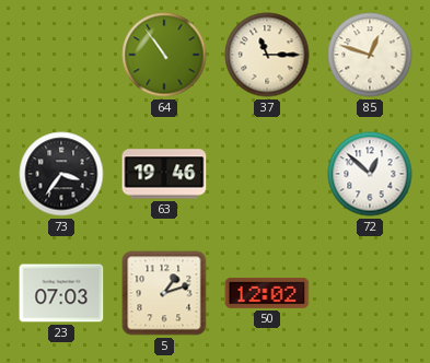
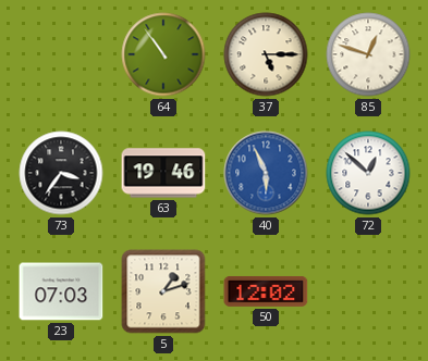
37: 11:15 -> 5:15
40: none -> 5:56
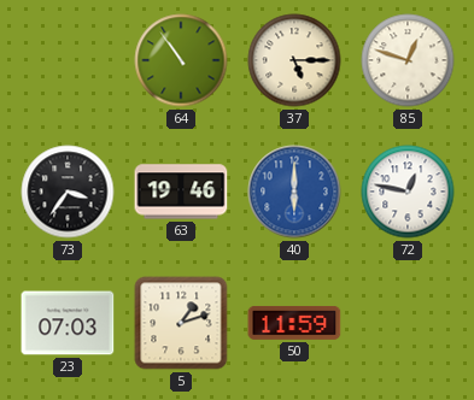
40: 5:56 -> 6:00
72: 12:52 -> 12:47
50: 12:02 -> 11:59
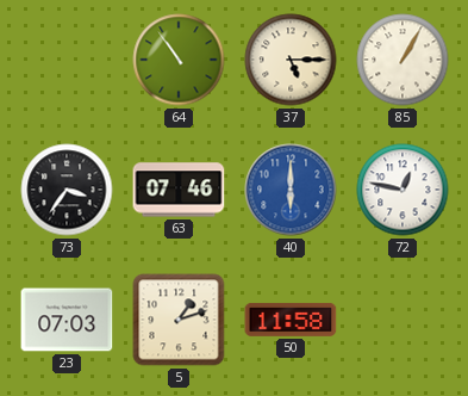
85: 12:48 -> 1:05
63: 19:46 -> 07:46
50: 11:59 -> 11:58
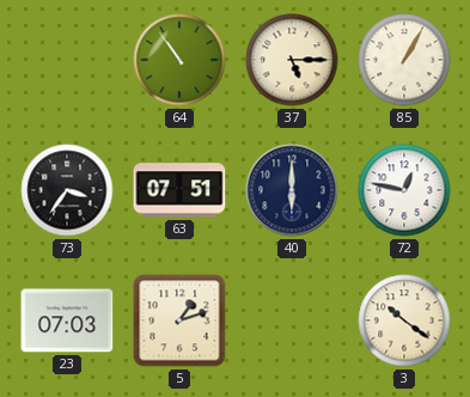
63: 07:46 -> 07:51
40 dial: blue -> navy
50: 11:58 -> none
3: none -> 10:21
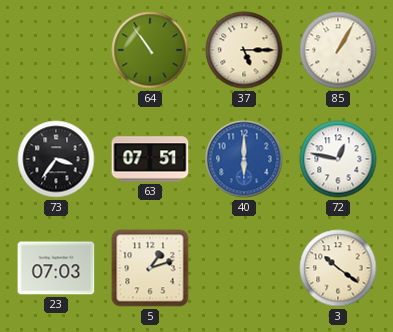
40 dial: navy -> blue
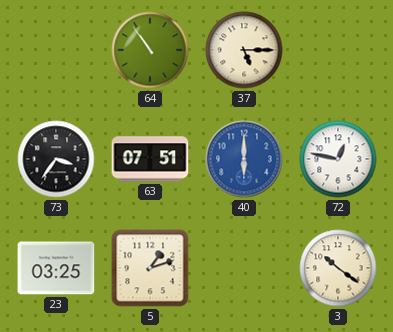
85: 1:05 -> none
23: 07:03 -> 03:25
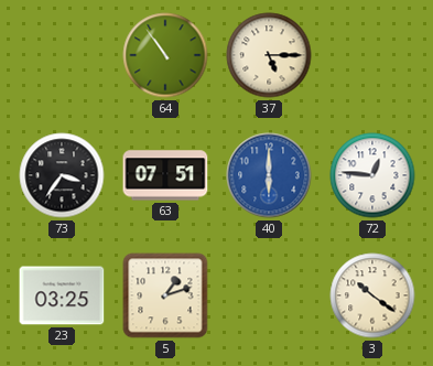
72: 12:47 -> 12:46
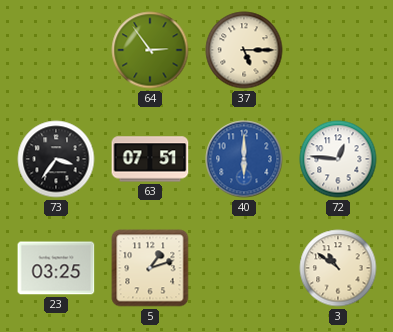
64: 10:54 -> 2:54
3: 10:21 -> 10:51
